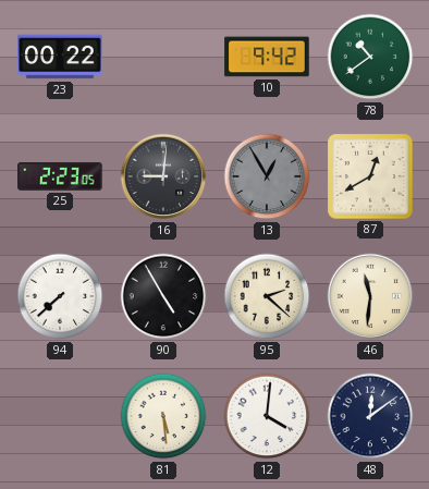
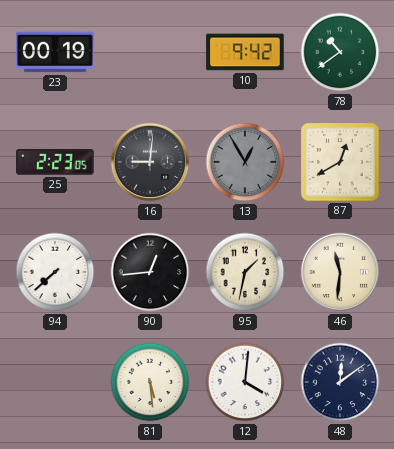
23: 00:22 -> 00:19
90: 4:55 -> 12:44
95: 2:22 -> 1:32
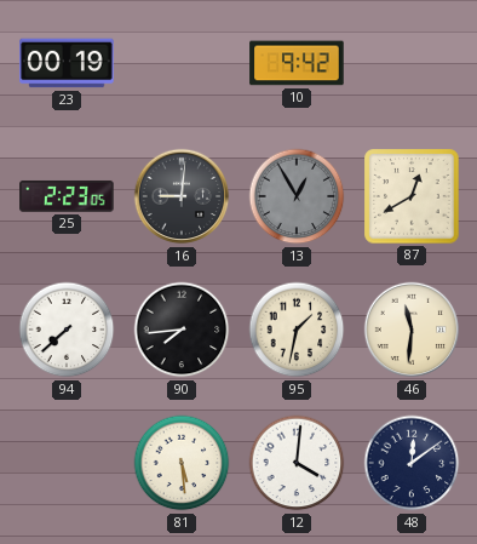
78: 10:39 -> none
90: 12:44 -> 7:44
